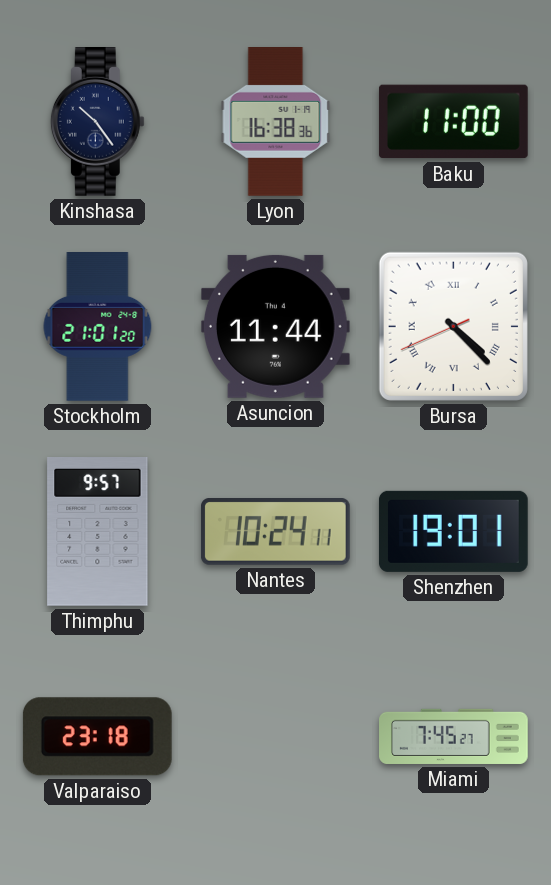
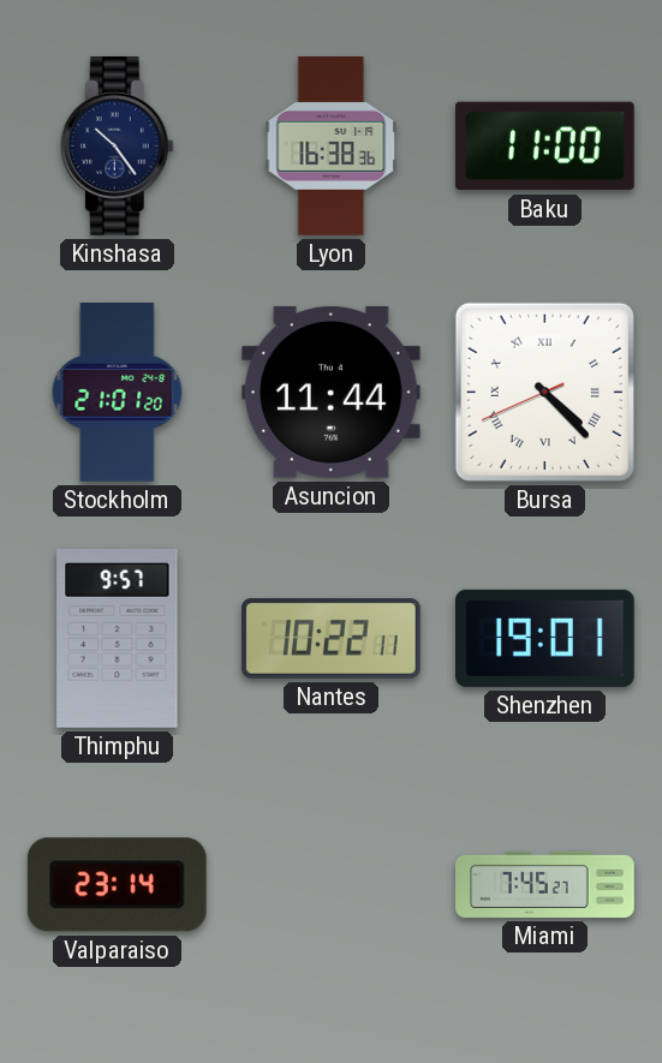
Nantes: 10:24 -> 10:22
Valparaiso: 23:18 -> 23:14
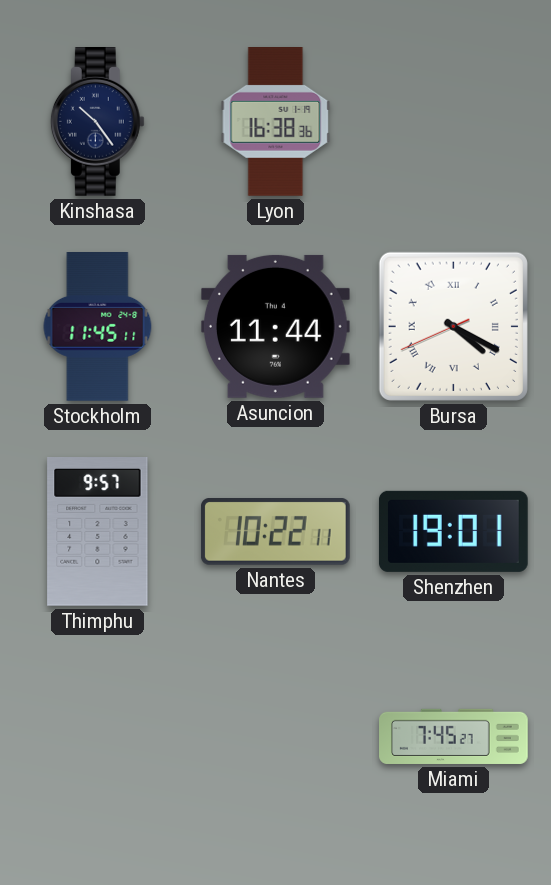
Baku: 11:00 -> none
Stockholm: 21:01 -> 11:45
Bursa: 4:22 -> 4:19
Valparaiso: 23:14 -> none
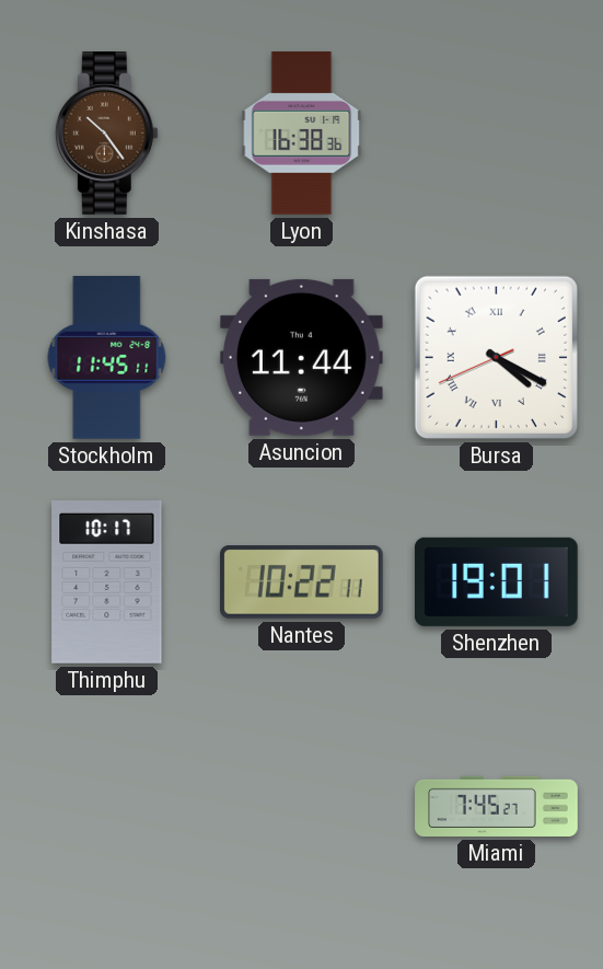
Kinshasa dial: navy -> brown
Thimphu: 9:57 -> 10:17
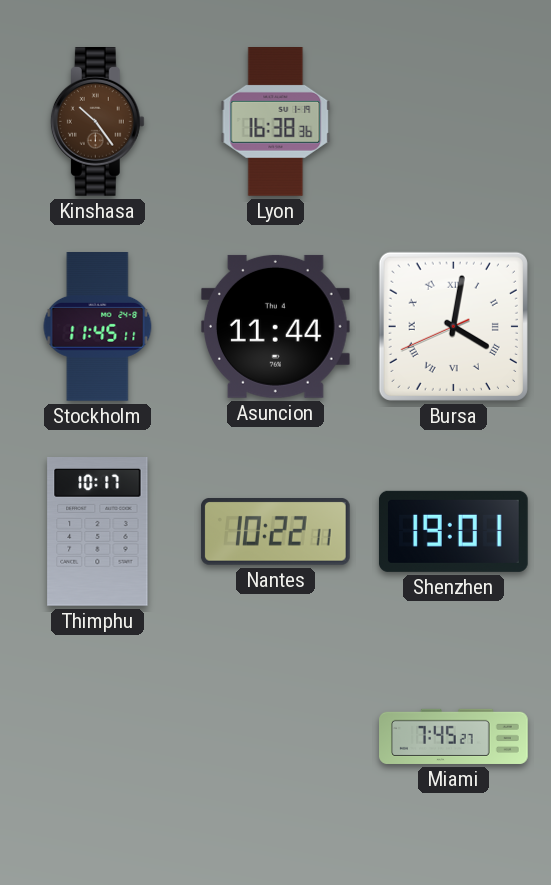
Bursa: 4:19 -> 4:01
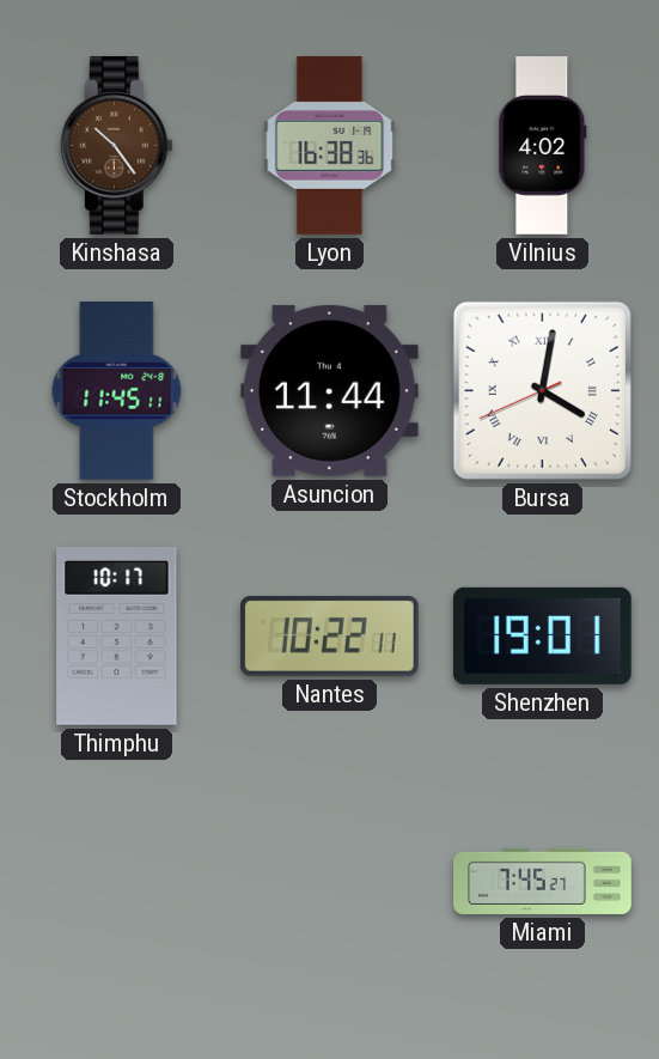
Vilnius: none -> 4:02
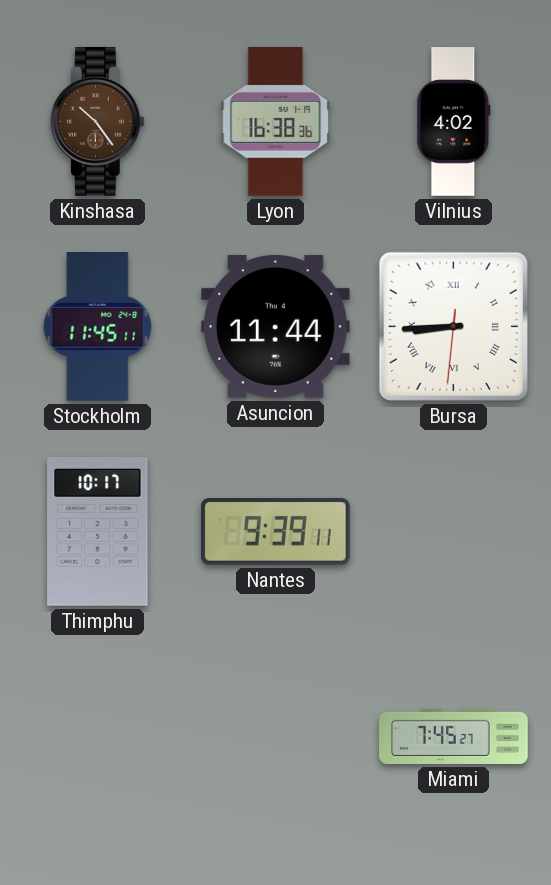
Bursa: 4:01 -> 8:44
Nantes: 10:22 -> 9:39
Shenzhen: 19:01 -> none
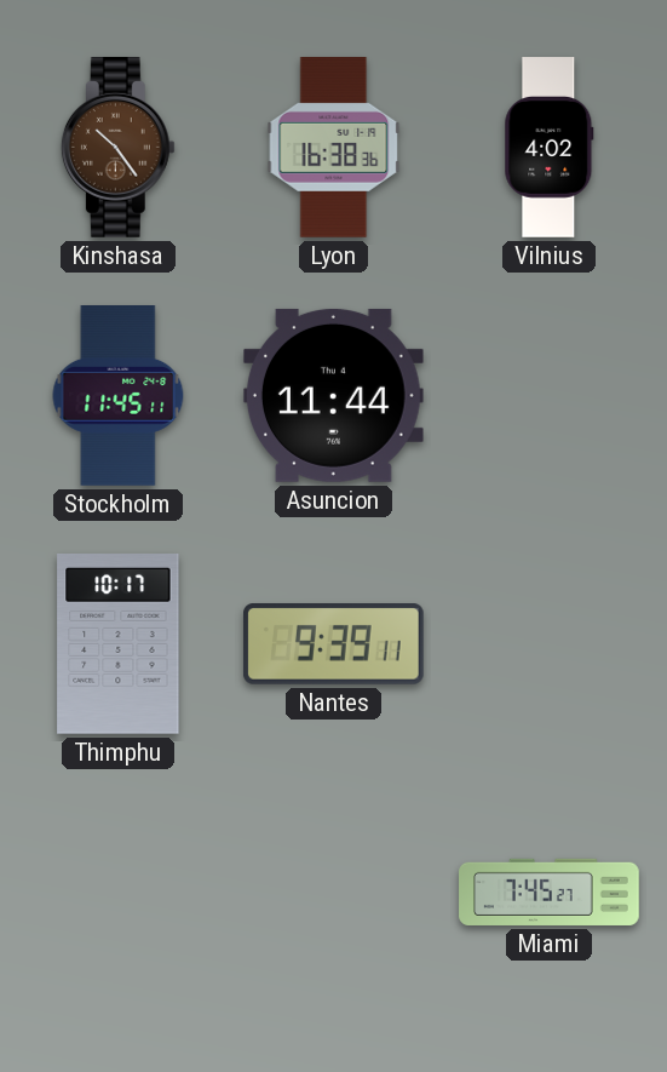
Bursa: 8:44 -> none
